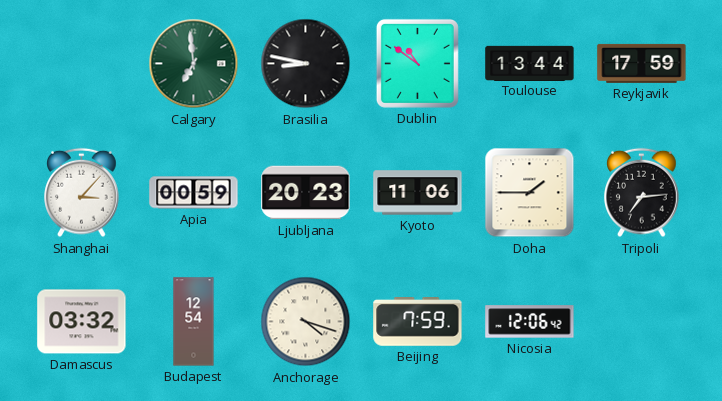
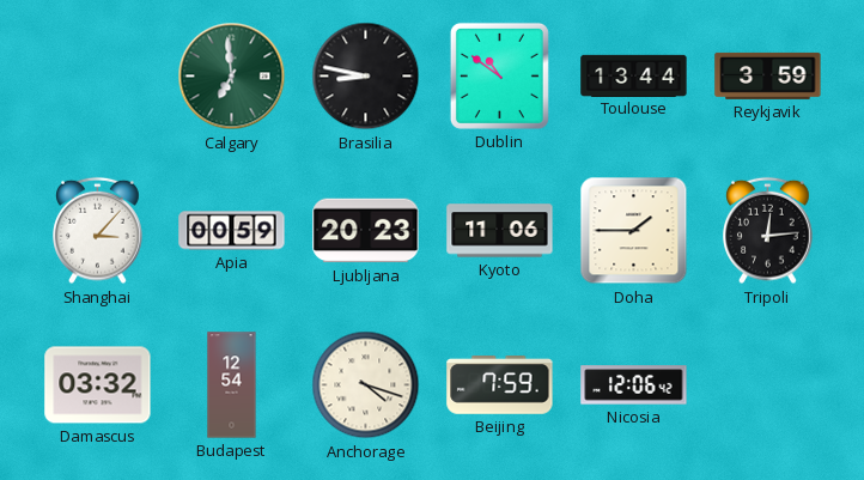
Reykjavik: 17:59 -> 3:59
Tripoli: 7:14 -> 12:14
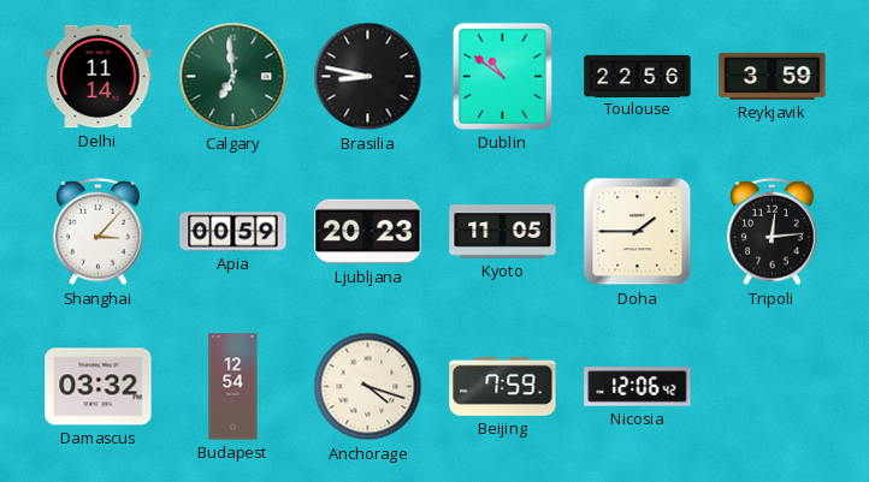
Delhi: none -> 11:14
Toulouse: 13:44 -> 22:56
Kyoto: 11:06 -> 11:05
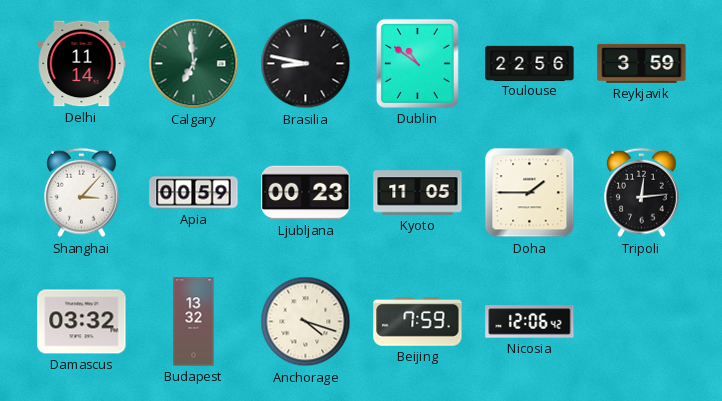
Ljubljana: 20:23 -> 00:23
Budapest: 12:54 -> 13:32
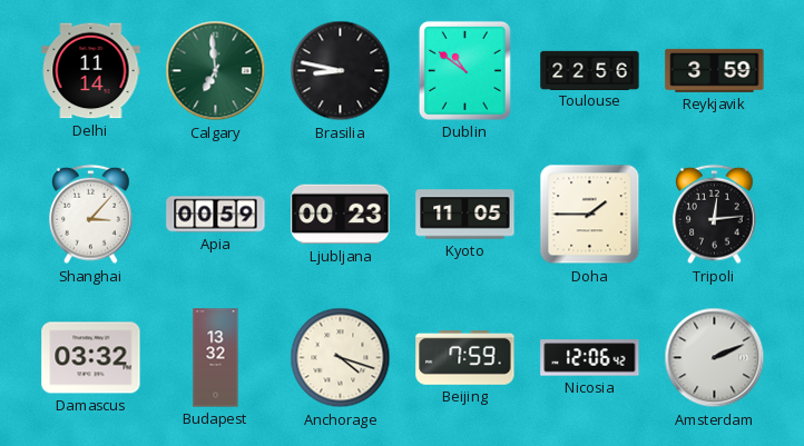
Amsterdam: none -> 2:11
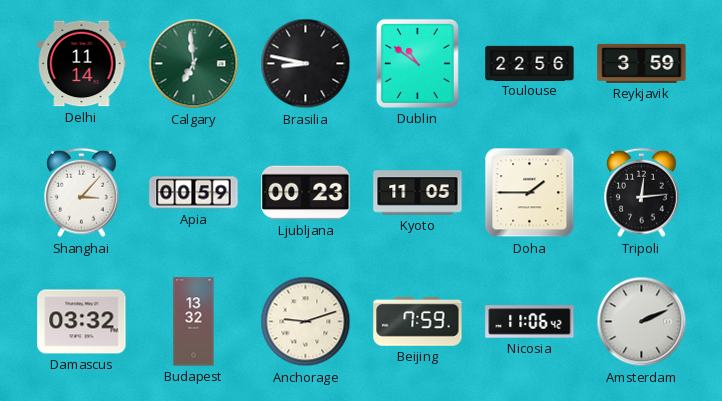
Anchorage: 4:18 -> 9:12
Nicosia: 12:06 -> 11:06
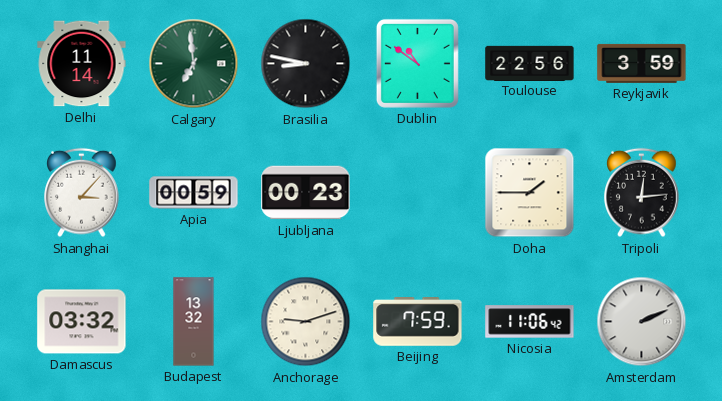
Kyoto: 11:05 -> none
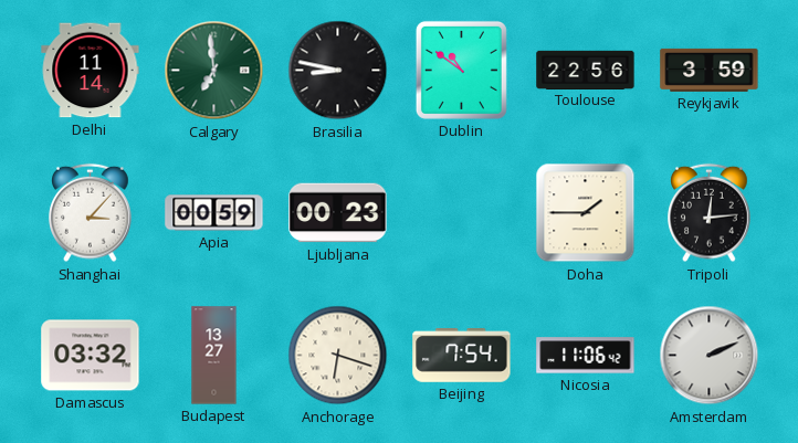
Budapest: 13:32 -> 13:27
Anchorage: 9:12 -> 6:18
Beijing: 7:59 -> 7:54
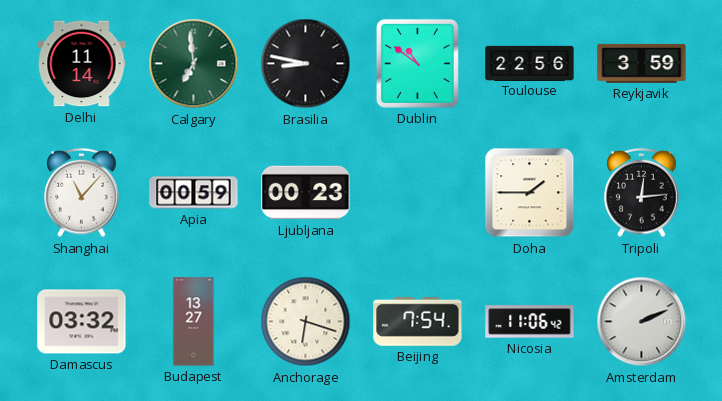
Shanghai: 3:07 -> 11:07
